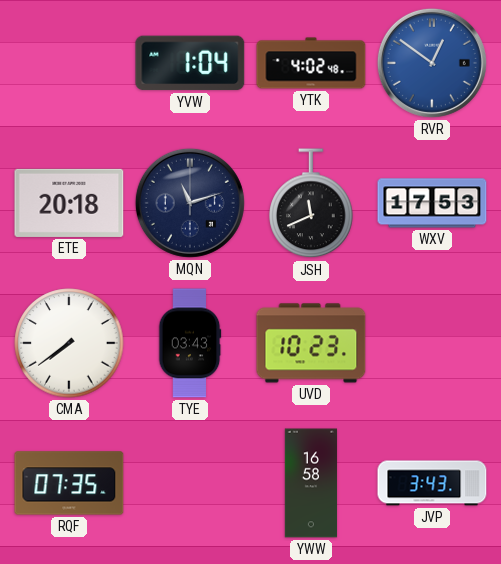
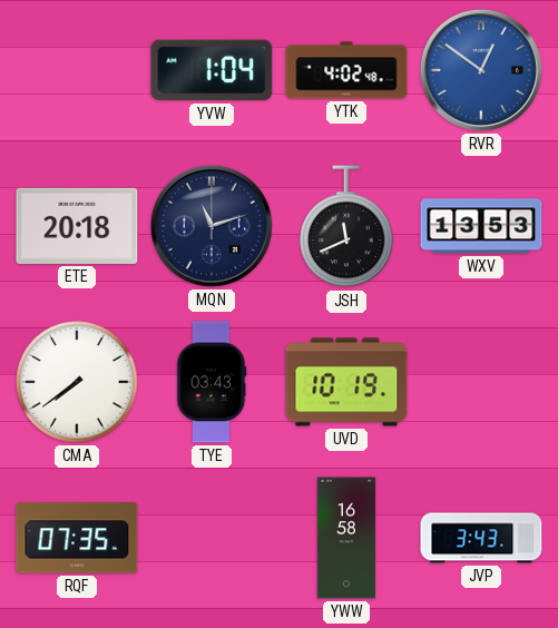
WXV: 17:53 -> 13:53
UVD: 10:23 -> 10:19
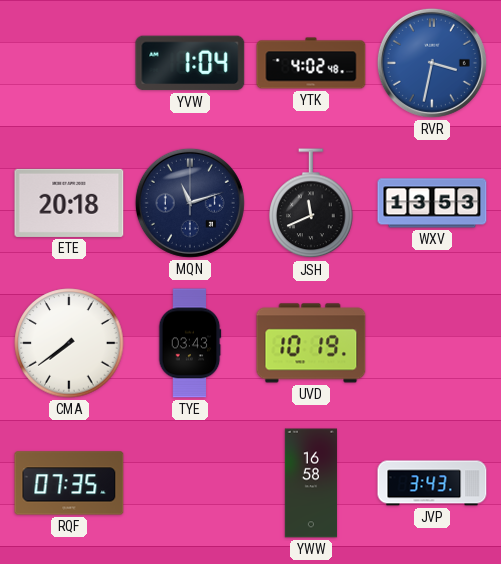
RVR: 12:51 -> 3:32
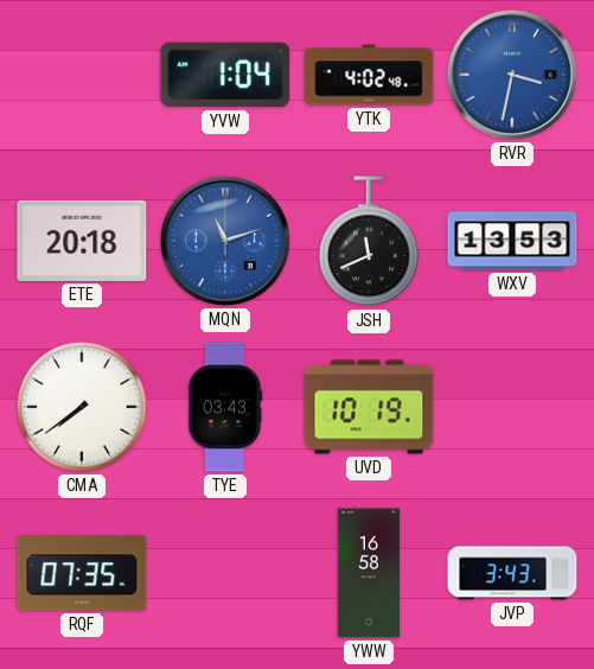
MQN dial: navy -> blue
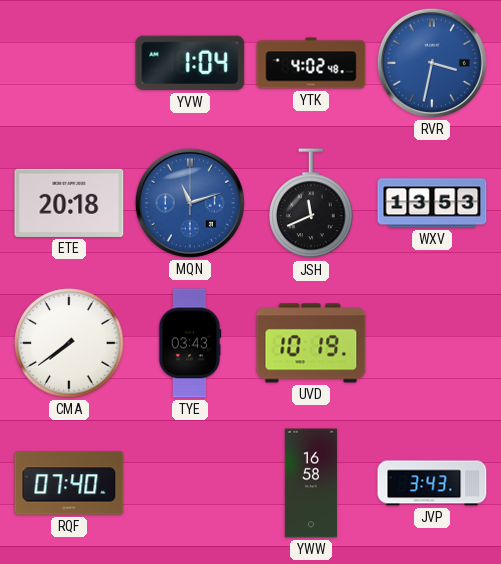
RQF: 07:35 -> 07:40
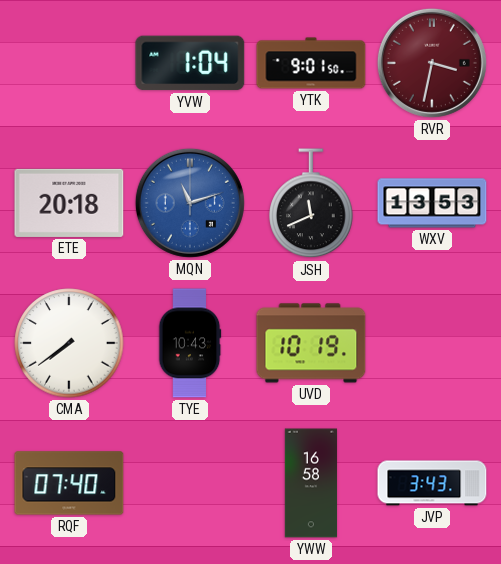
YTK: 4:02 -> 9:01
RVR dial: blue -> burgundy
TYE: 03:43 -> 10:43
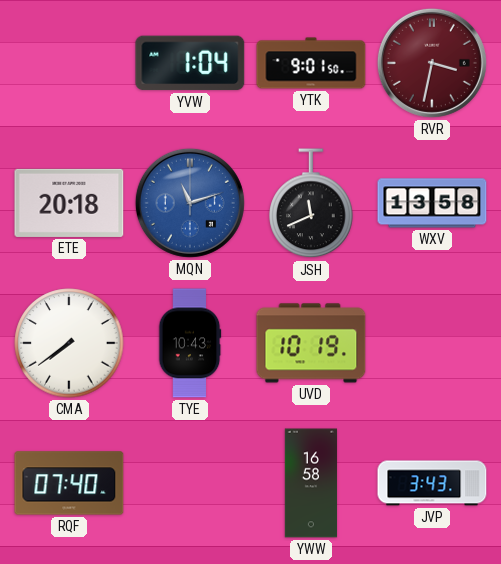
WXV: 13:53 -> 13:58
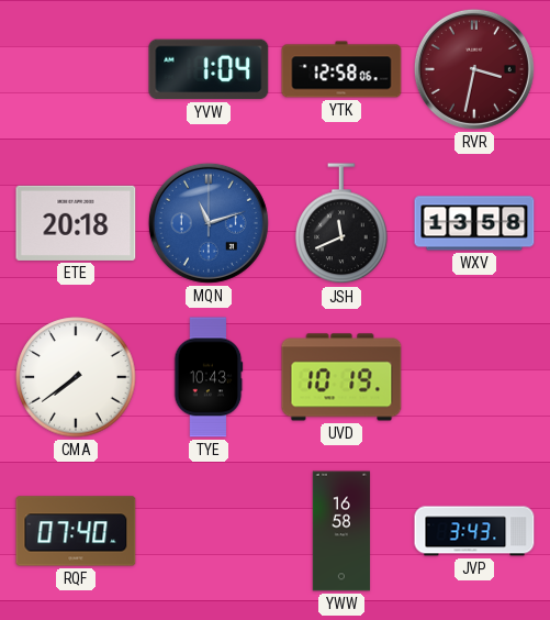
YTK: 9:01 -> 12:58
